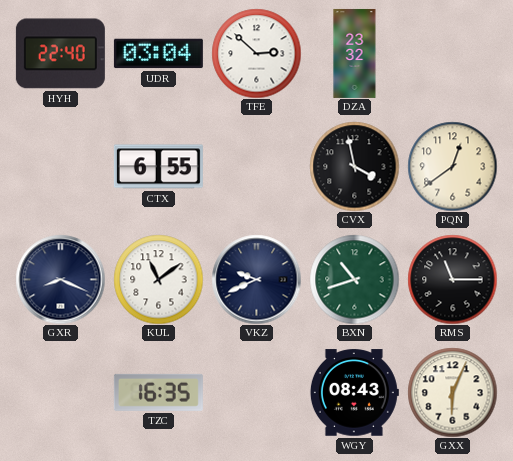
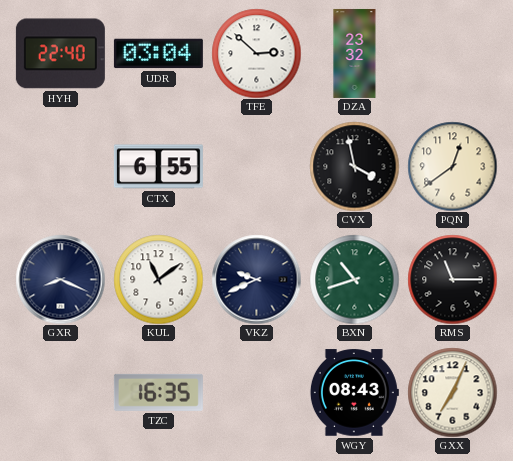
GXX: 6:04 -> 7:04
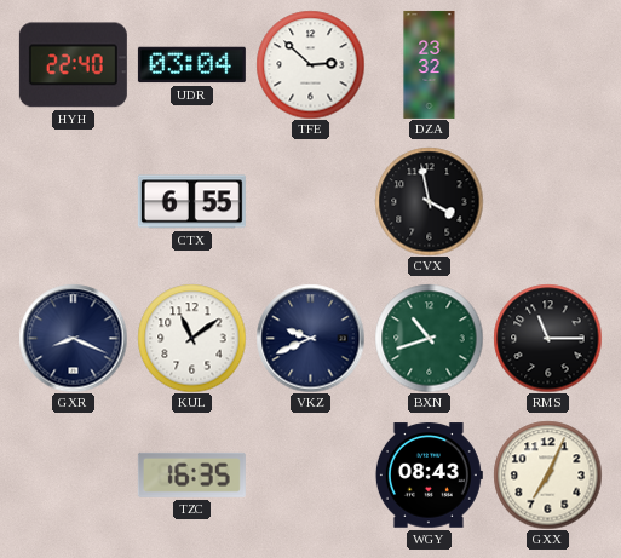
PQN: 12:39 -> none
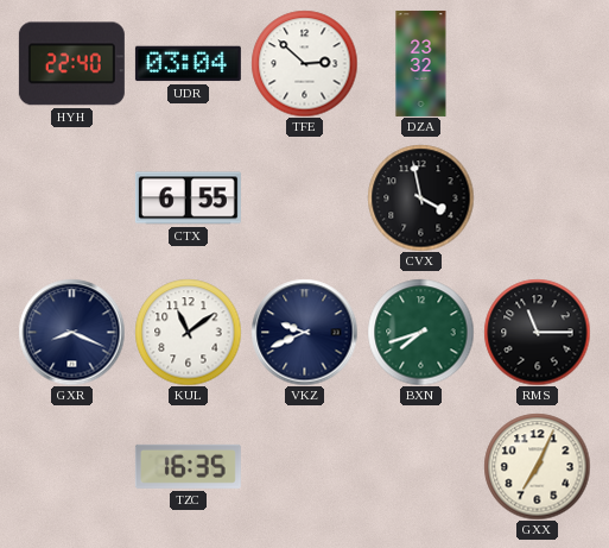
BXN: 10:42 -> 7:42
WGY: 08:43 -> none
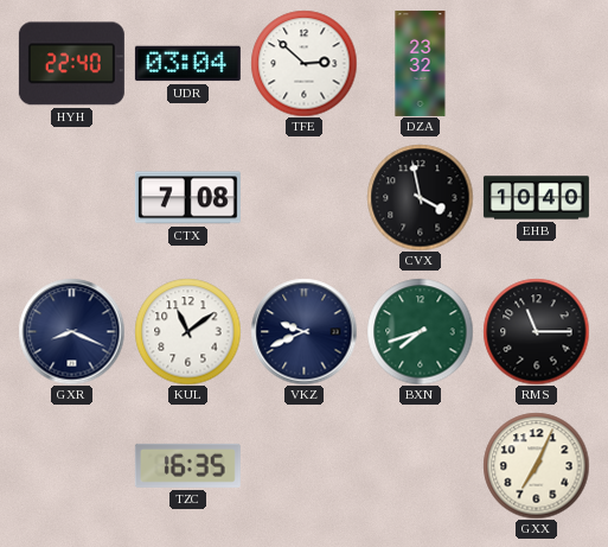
CTX: 6:55 -> 7:08
EHB: none -> 10:40
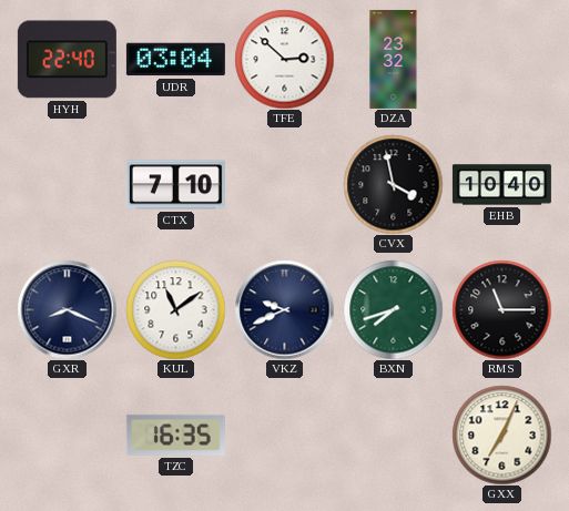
CTX: 7:08 -> 7:10
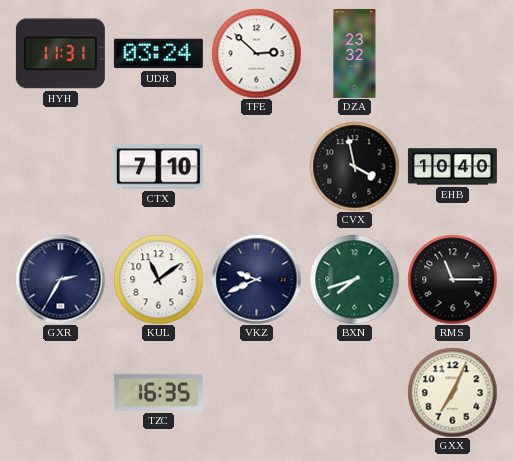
HYH: 22:40 -> 11:31
UDR: 03:04 -> 03:24
GXR: 8:19 -> 2:35
